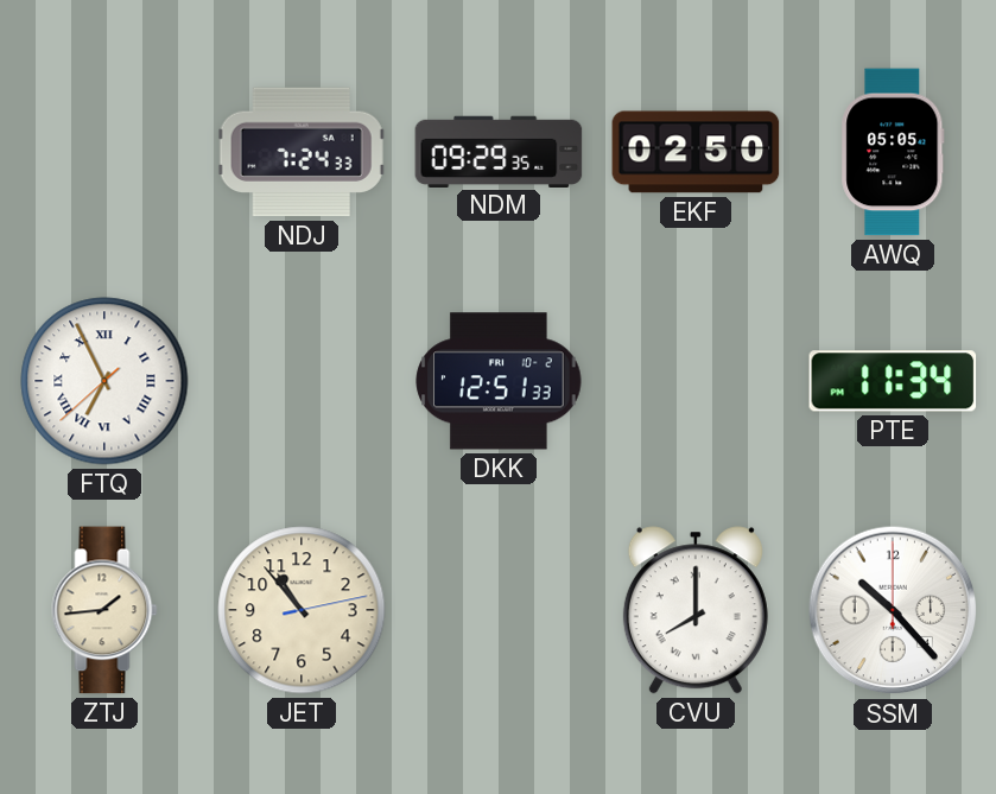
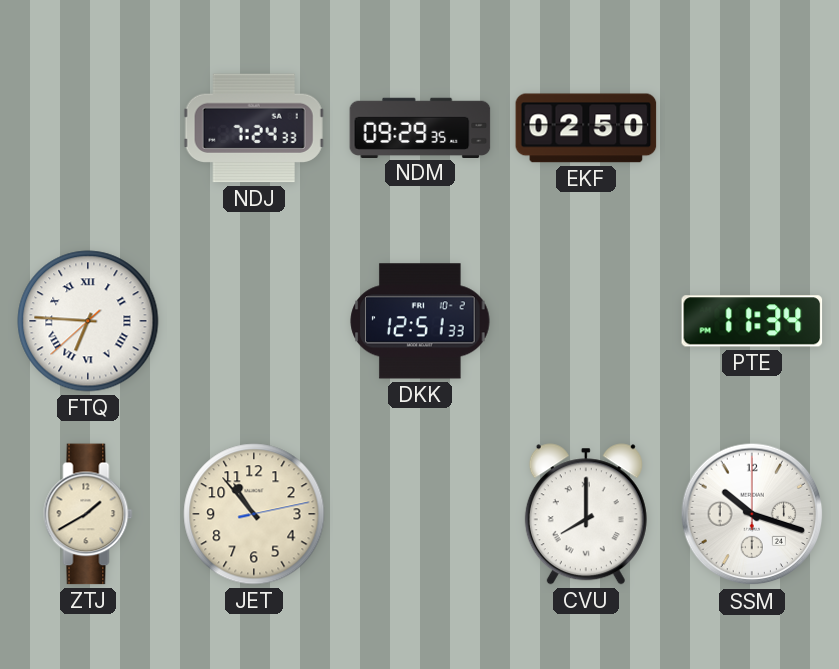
AWQ: 05:05 -> none
FTQ: 6:55 -> 6:45
ZTJ: 1:44 -> 1:40
SSM: 10:23 -> 10:18
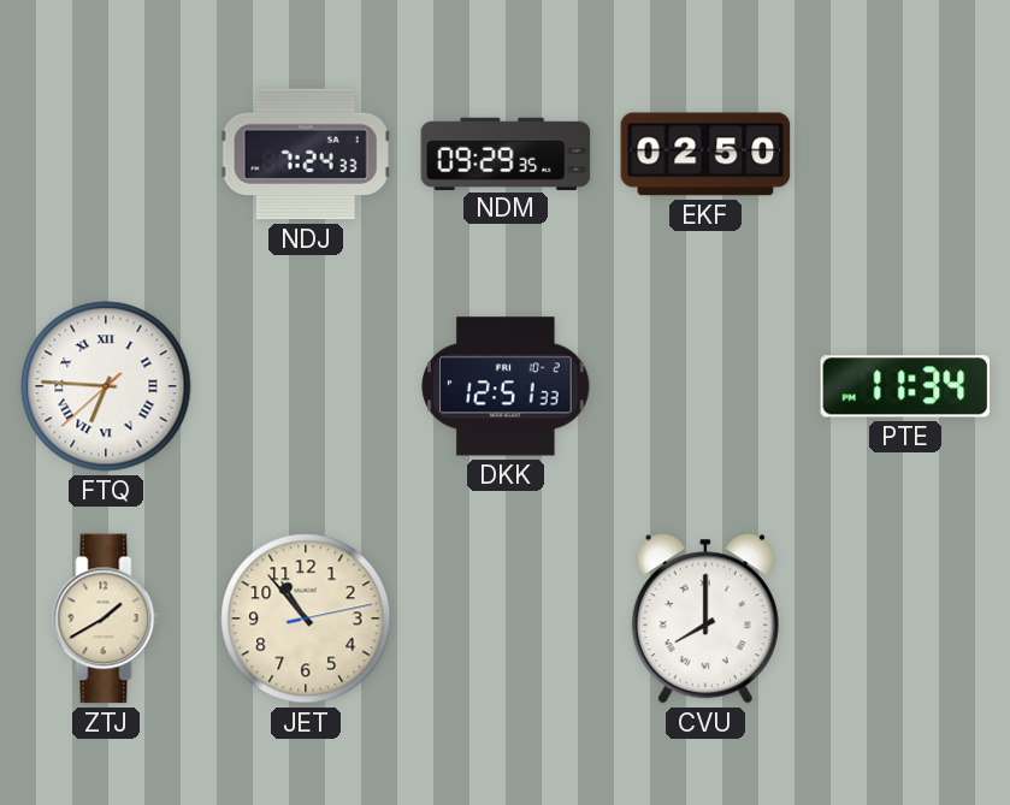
SSM: 10:18 -> none
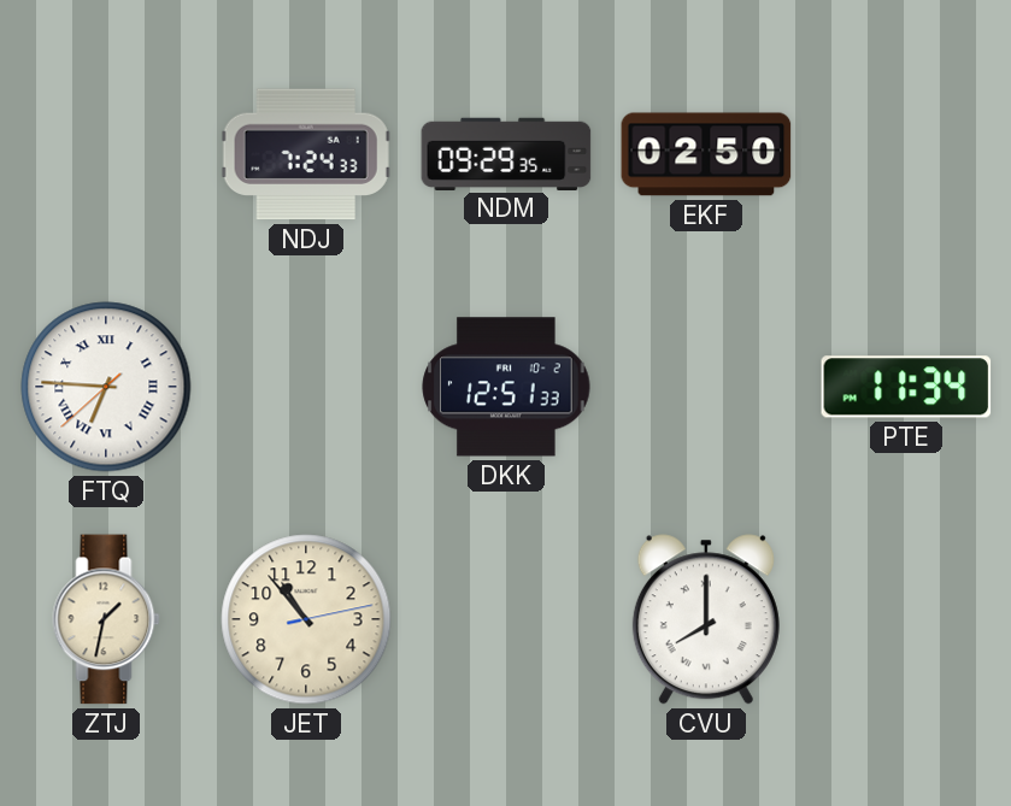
ZTJ: 1:40 -> 1:32
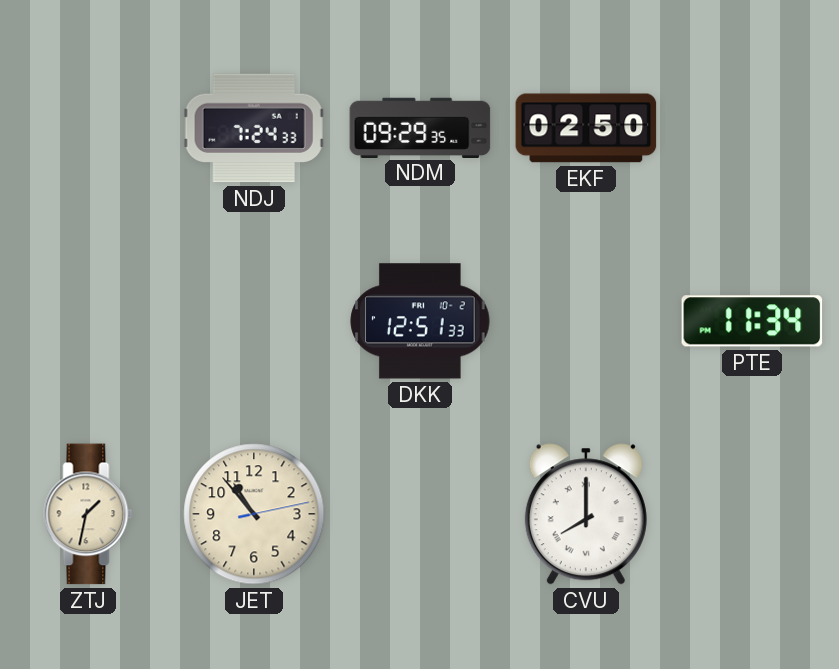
FTQ: 6:45 -> none
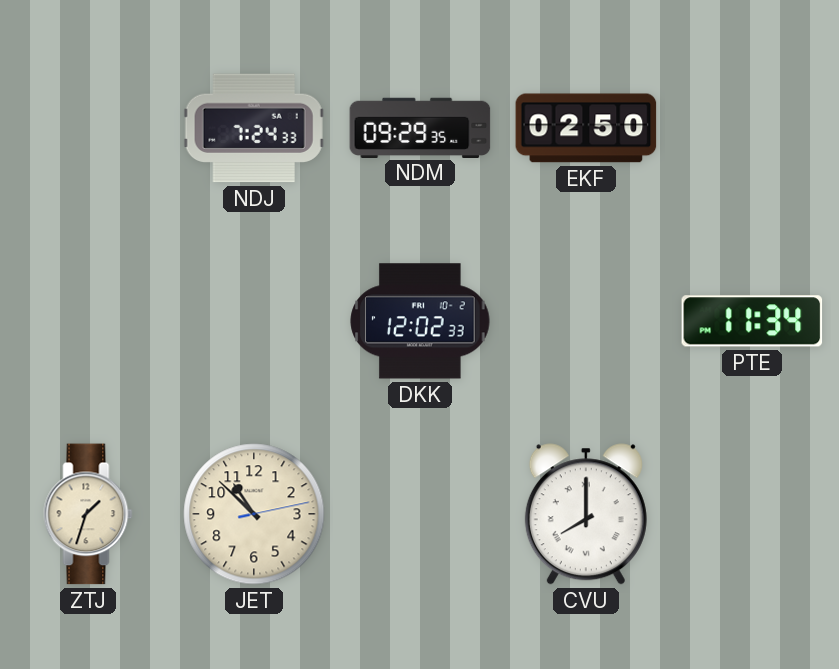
DKK: 12:51 -> 12:02
ZTJ: 1:32 -> 1:33
JET: 10:53 -> 10:52
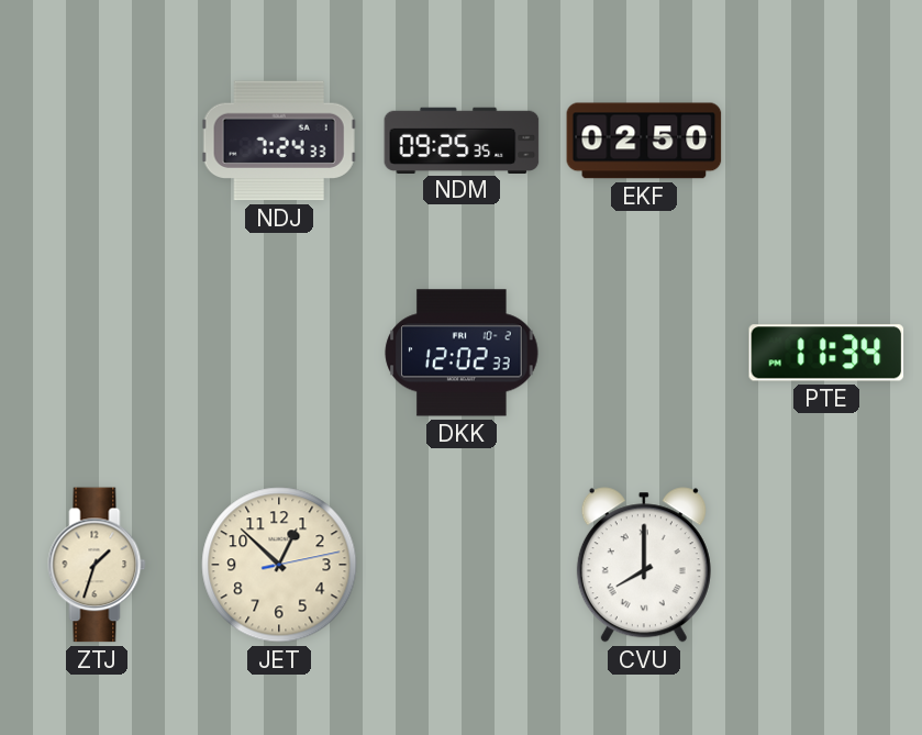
NDM: 09:29 -> 09:25
JET: 10:52 -> 12:52
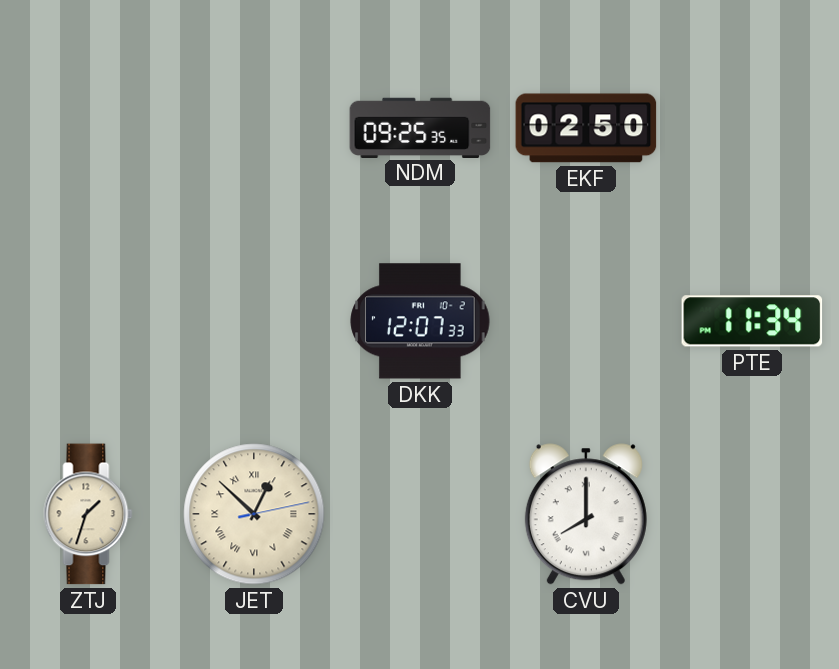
NDJ: 7:24 -> none
DKK: 12:02 -> 12:07
JET numerals: Arabic -> Roman
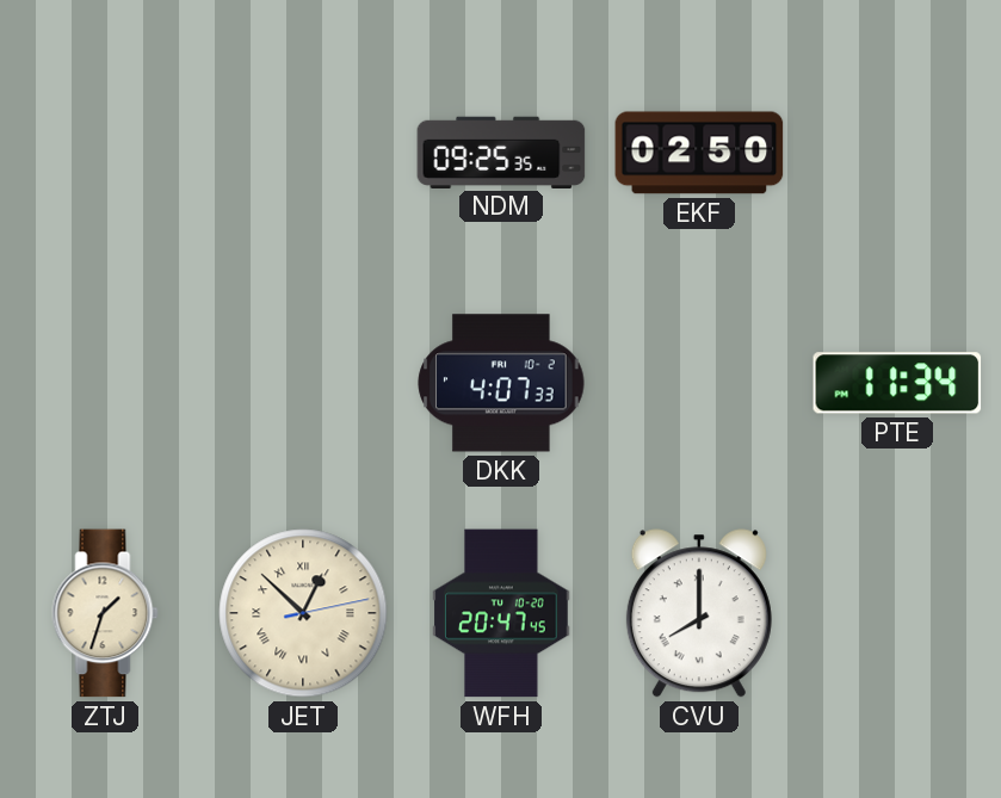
DKK: 12:07 -> 4:07
WFH: none -> 20:47
